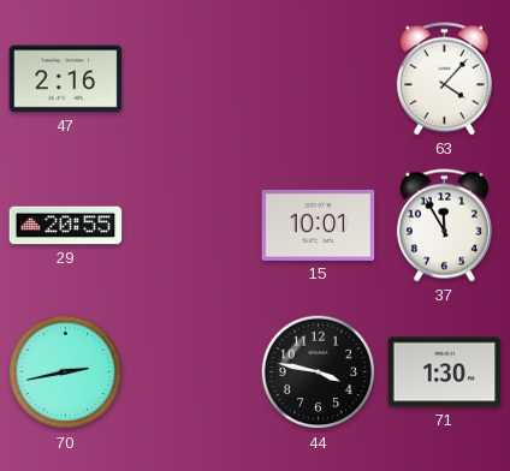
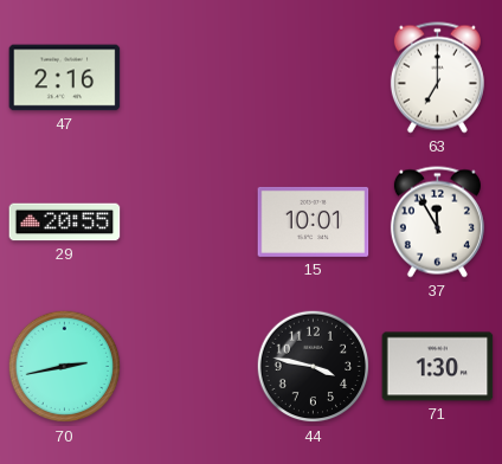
63: 4:07 -> 7:00
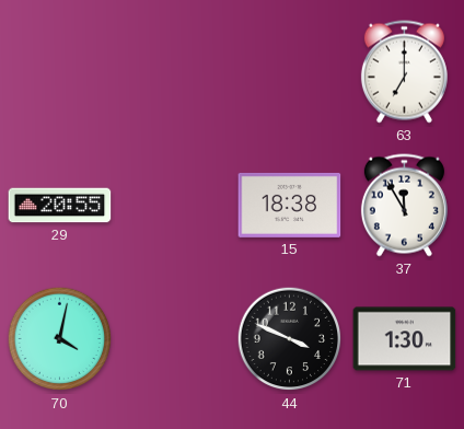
47: 2:16 -> none
15: 10:01 -> 18:38
70: 2:43 -> 4:02
44: 3:47 -> 3:49
